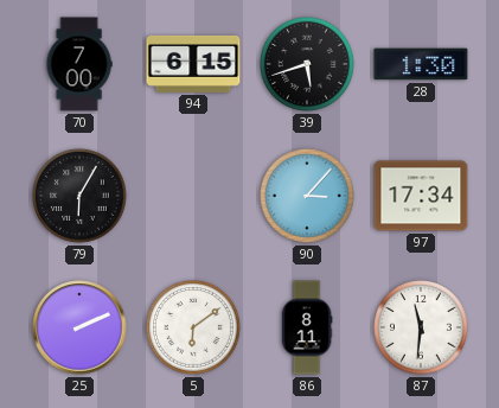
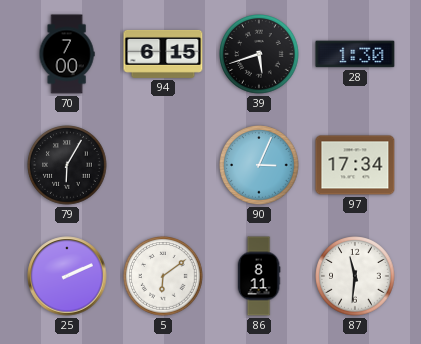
90: 3:07 -> 3:04
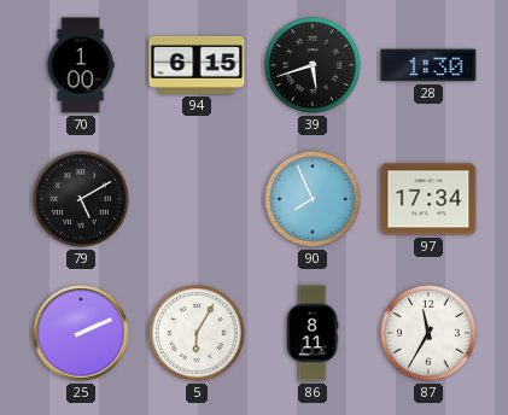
70: 7:00 -> 1:00
79: 6:05 -> 5:10
90: 3:04 -> 7:56
5: 6:09 -> 6:05
87: 11:31 -> 11:35
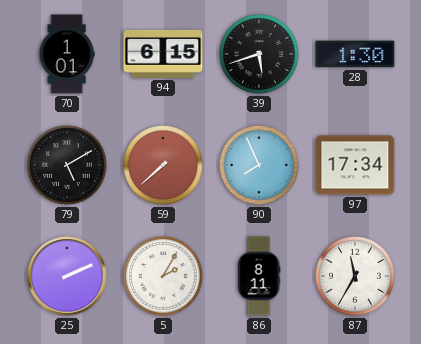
70: 1:00 -> 1:01
59: none -> 7:38
5: 6:05 -> 2:05
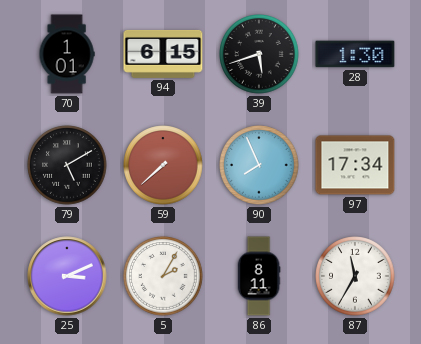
25: 2:11 -> 3:11
